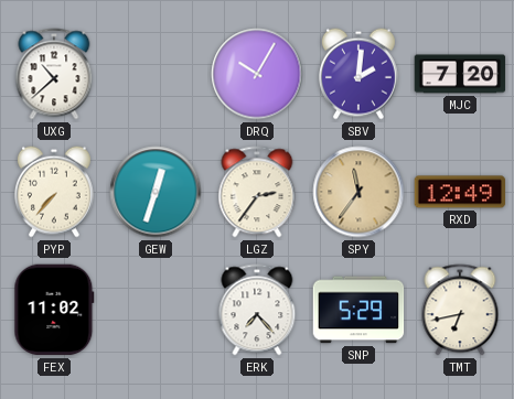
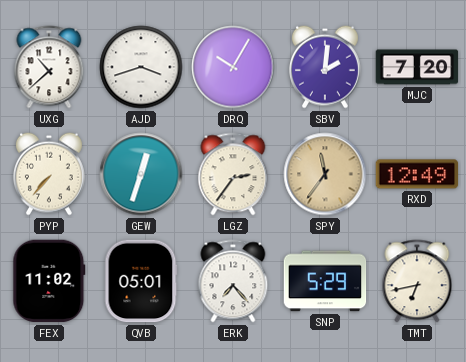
AJD: none -> 3:42
QVB: none -> 05:01
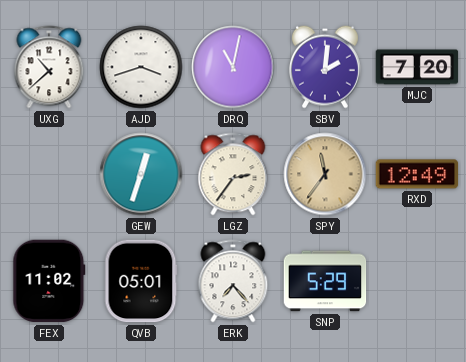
DRQ: 10:05 -> 11:02
PYP: 7:37 -> none
TMT: 6:43 -> none
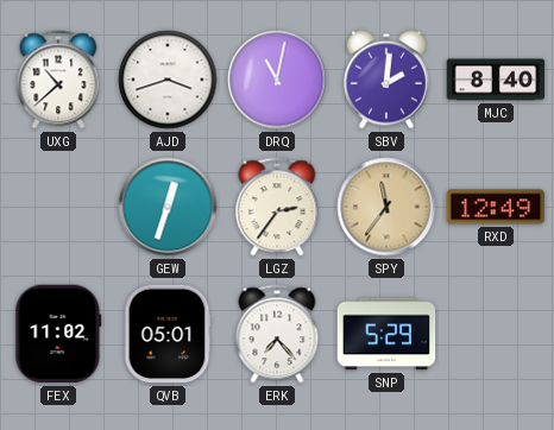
MJC: 7:20 -> 8:40
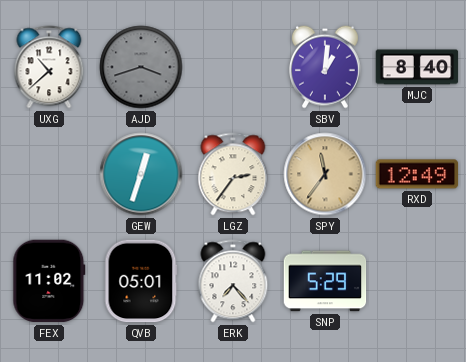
AJD dial: white -> grey
DRQ: 11:02 -> none
SBV: 2:01 -> 1:01
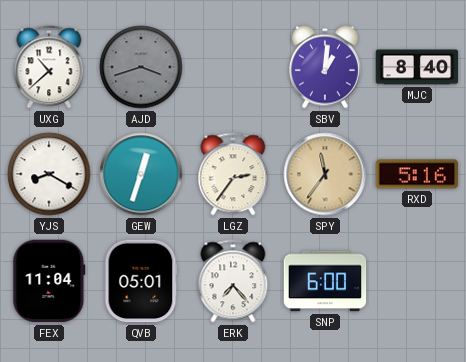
YJS: none -> 8:20
RXD: 12:49 -> 5:16
FEX: 11:02 -> 11:04
SNP: 5:29 -> 6:00
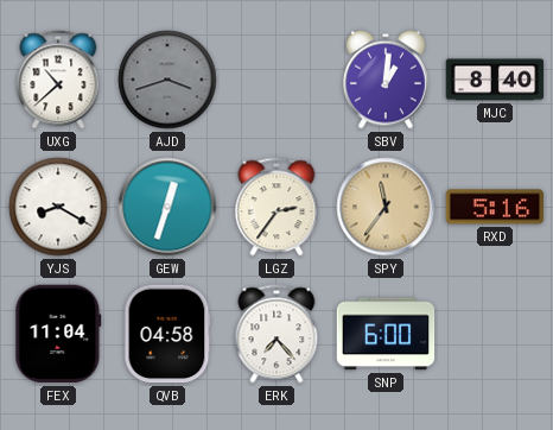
QVB: 05:01 -> 04:58
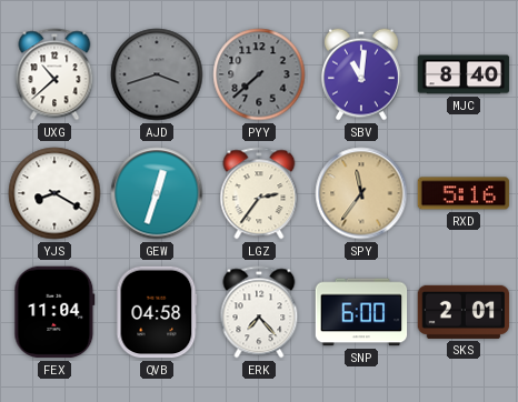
PYY: none -> 7:38
SBV: 1:01 -> 11:01
SKS: none -> 2:01
